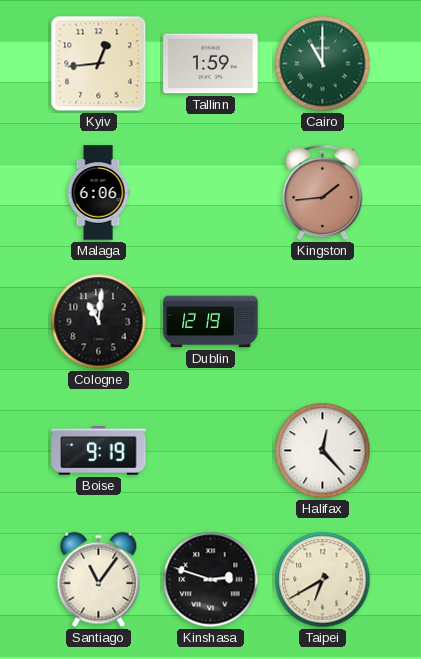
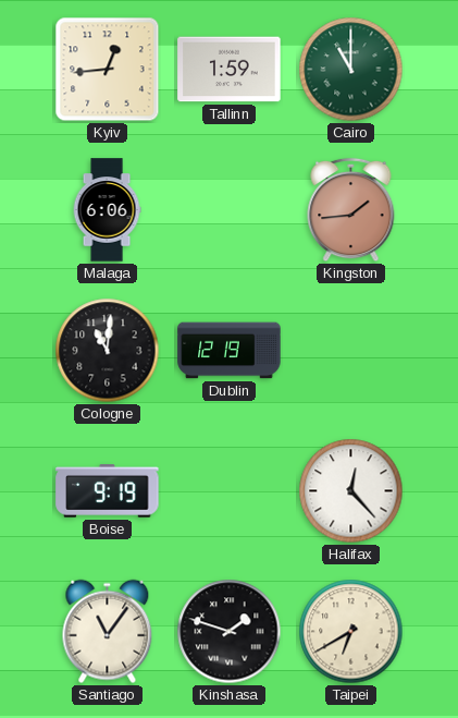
Kinshasa: 2:48 -> 1:48
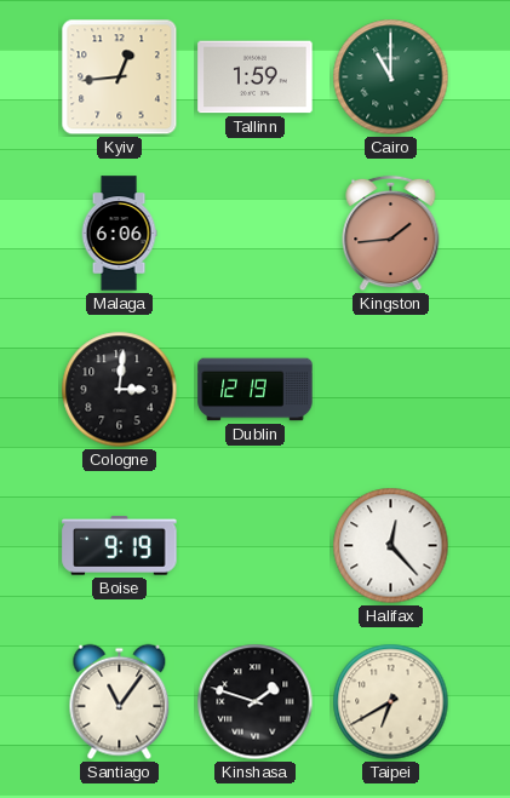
Cologne: 11:01 -> 3:01
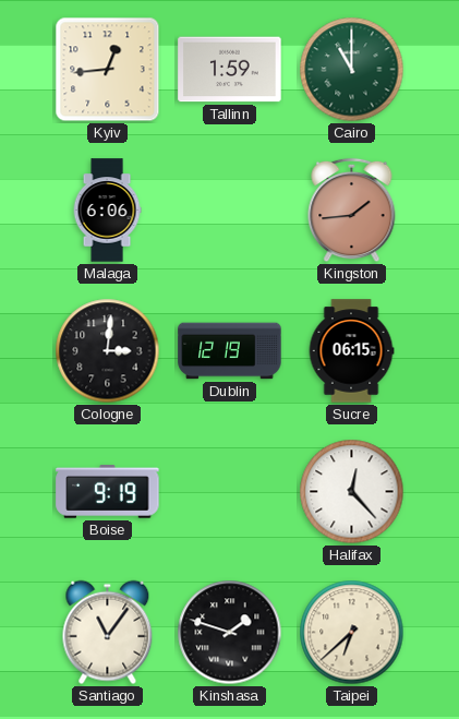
Sucre: none -> 06:15
Taipei: 6:40 -> 6:38
